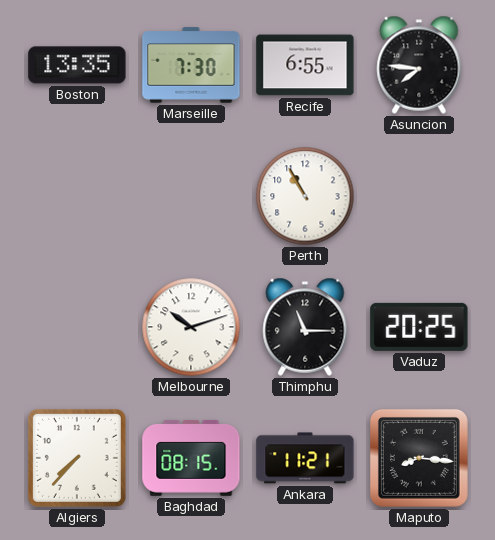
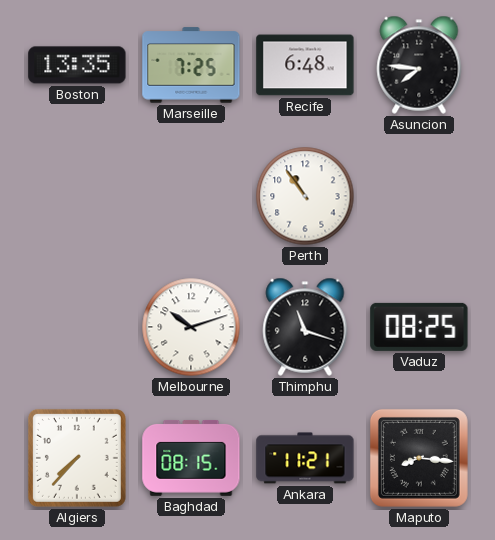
Marseille: 7:30 -> 7:25
Recife: 6:55 -> 6:48
Perth: 10:55 -> 10:54
Thimphu: 11:15 -> 11:18
Vaduz: 20:25 -> 08:25
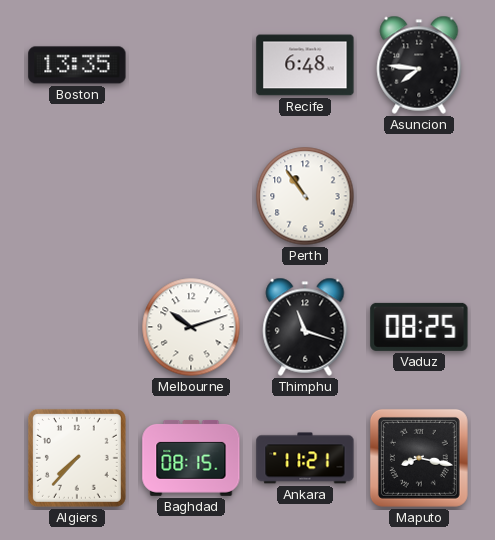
Marseille: 7:25 -> none
Maputo: 8:16 -> 8:17
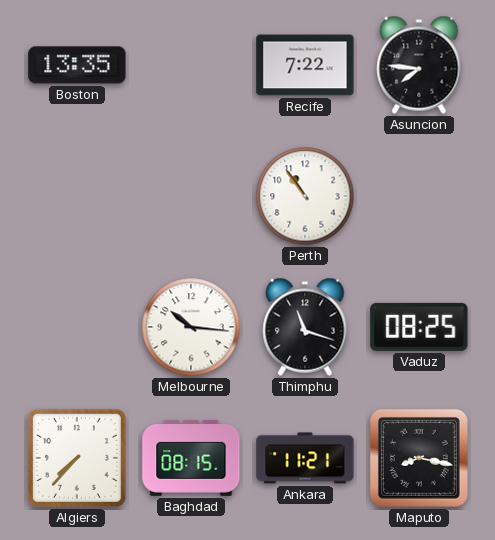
Recife: 6:48 -> 7:22
Melbourne: 10:12 -> 10:16
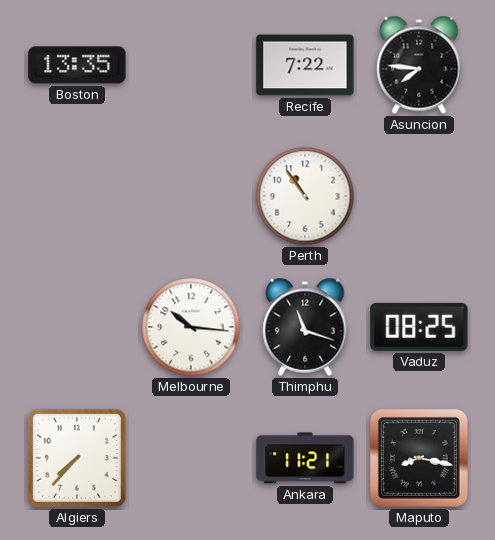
Baghdad: 08:15 -> none
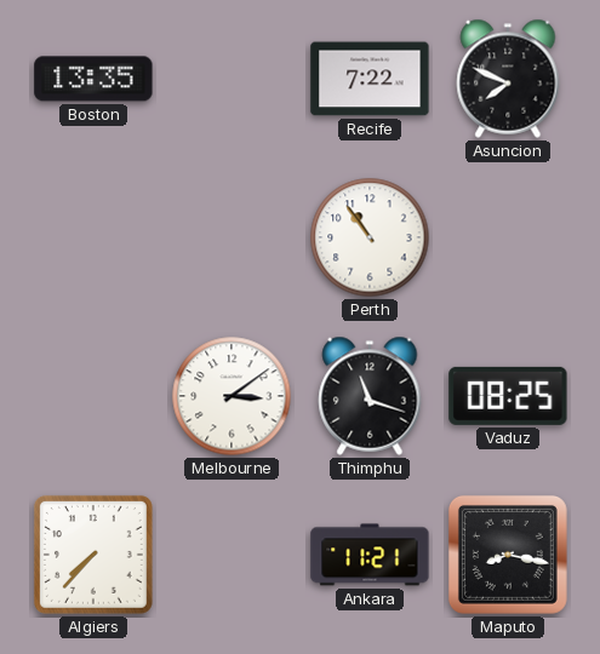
Asuncion: 7:46 -> 7:49
Melbourne: 10:16 -> 3:09
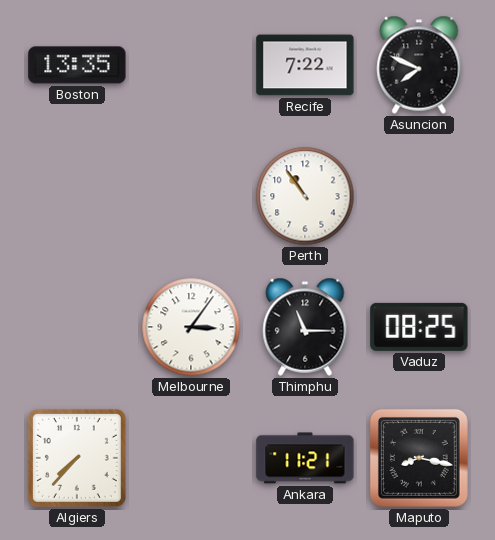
Melbourne: 3:09 -> 3:06
Thimphu: 11:18 -> 11:15
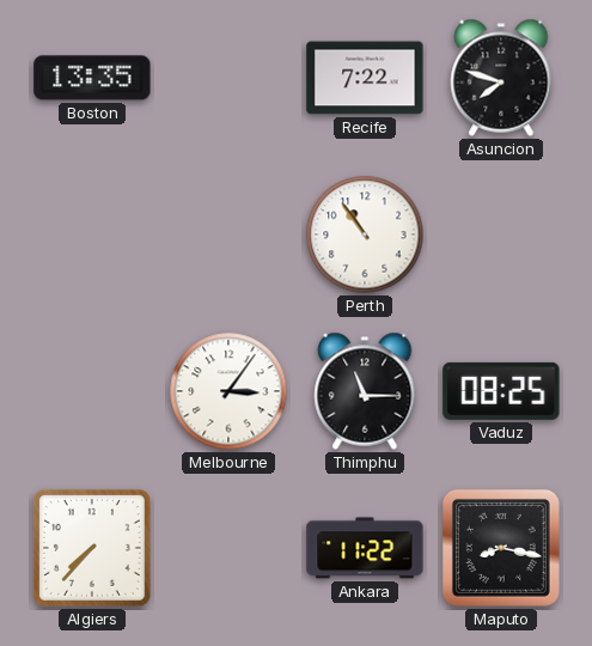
Asuncion: 7:49 -> 7:48
Ankara: 11:21 -> 11:22
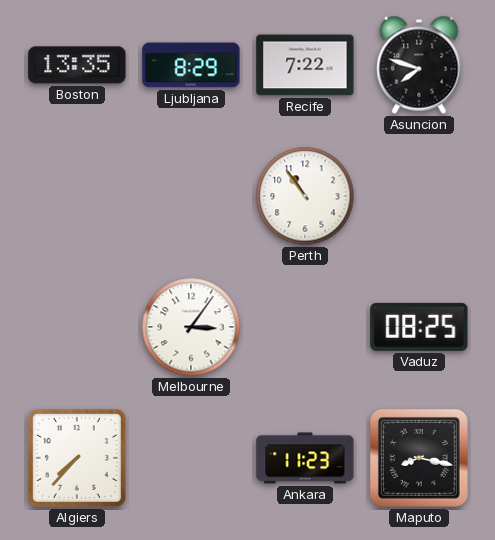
Ljubljana: none -> 8:29
Thimphu: 11:15 -> none
Ankara: 11:22 -> 11:23
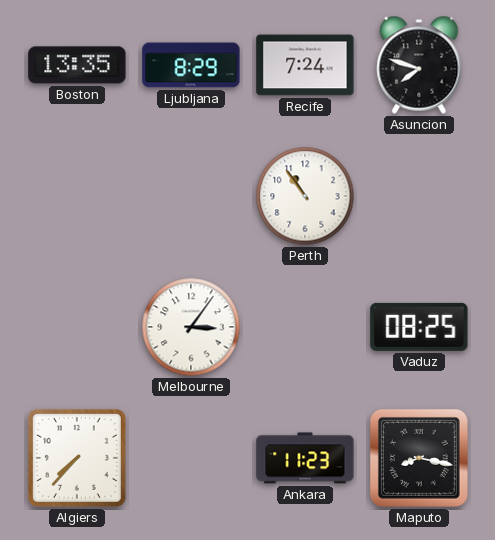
Recife: 7:22 -> 7:24
